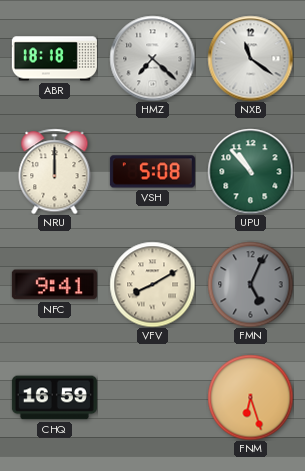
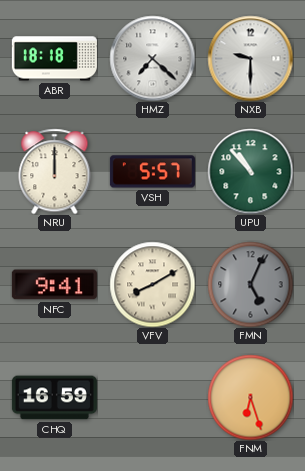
NXB: 11:21 -> 9:30
VSH: 5:08 -> 5:57
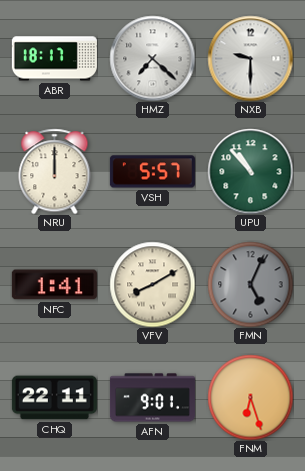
ABR: 18:18 -> 18:17
NFC: 9:41 -> 1:41
CHQ: 16:59 -> 22:11
AFN: none -> 9:01
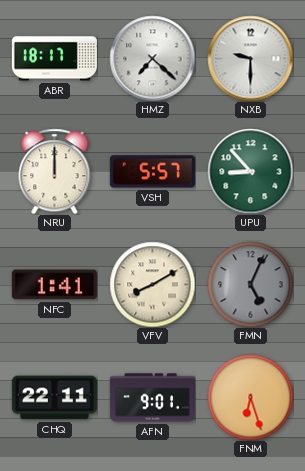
UPU: 10:53 -> 8:53
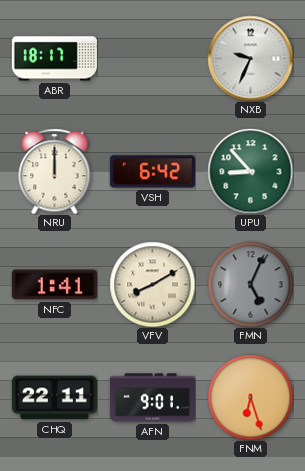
HMZ: 7:22 -> none
NXB: 9:30 -> 9:34
VSH: 5:57 -> 6:42
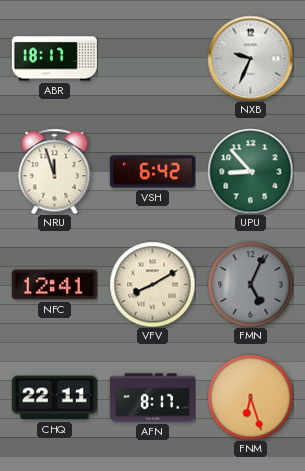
NRU: 12:00 -> 11:57
NFC: 1:41 -> 12:41
AFN: 9:01 -> 8:17
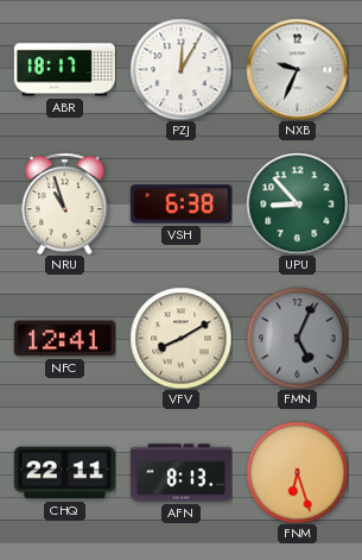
PZJ: none -> 12:05
NRU: 11:57 -> 10:57
VSH: 6:42 -> 6:38
AFN: 8:17 -> 8:13
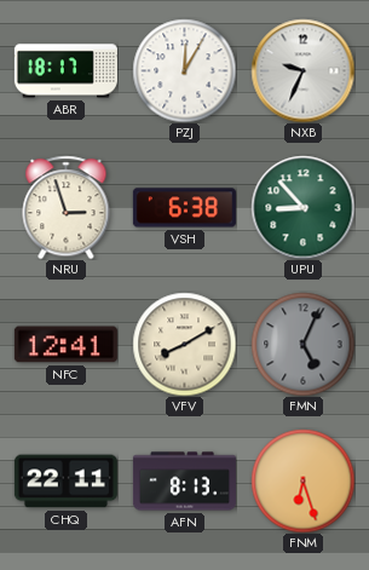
NRU: 10:57 -> 2:57
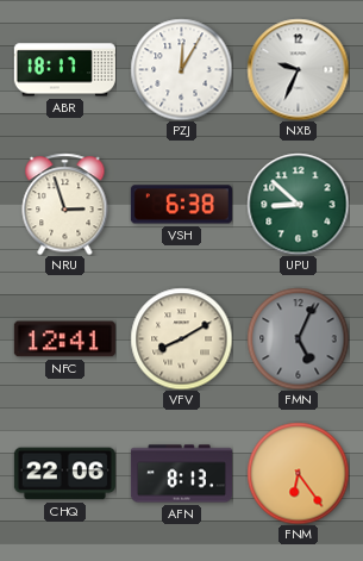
UPU: 8:53 -> 8:52
CHQ: 22:11 -> 22:06
FNM: 6:27 -> 6:24
